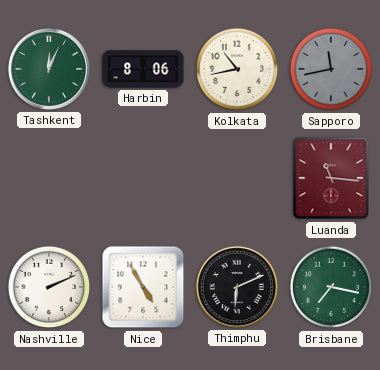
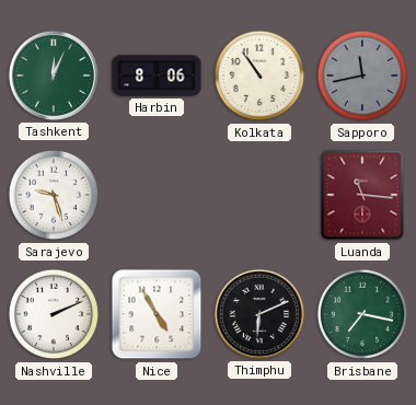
Kolkata: 10:43 -> 10:54
Sarajevo: none -> 9:27
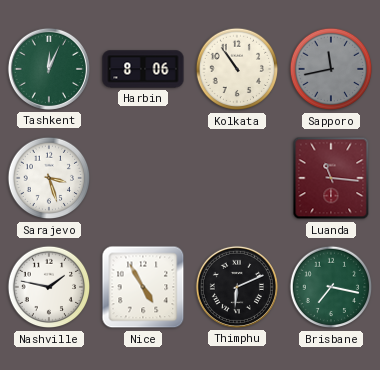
Sarajevo: 9:27 -> 3:27
Nashville: 2:11 -> 1:47
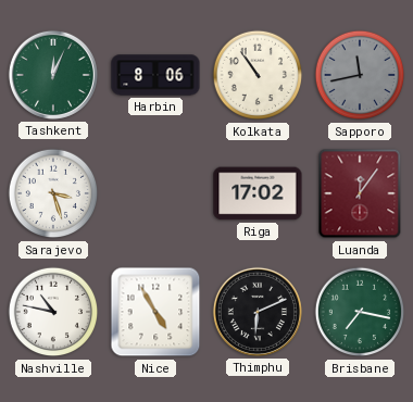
Riga: none -> 17:02
Luanda: 11:16 -> 12:06
Nashville: 1:47 -> 10:47
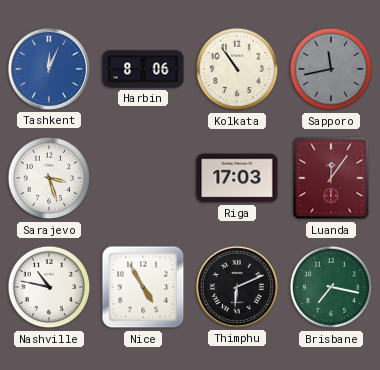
Tashkent dial: green -> blue
Riga: 17:02 -> 17:03
